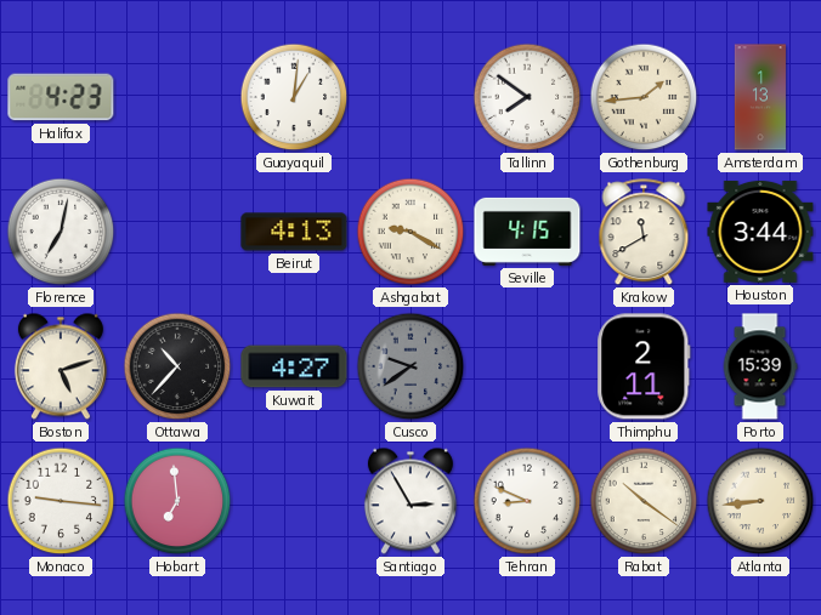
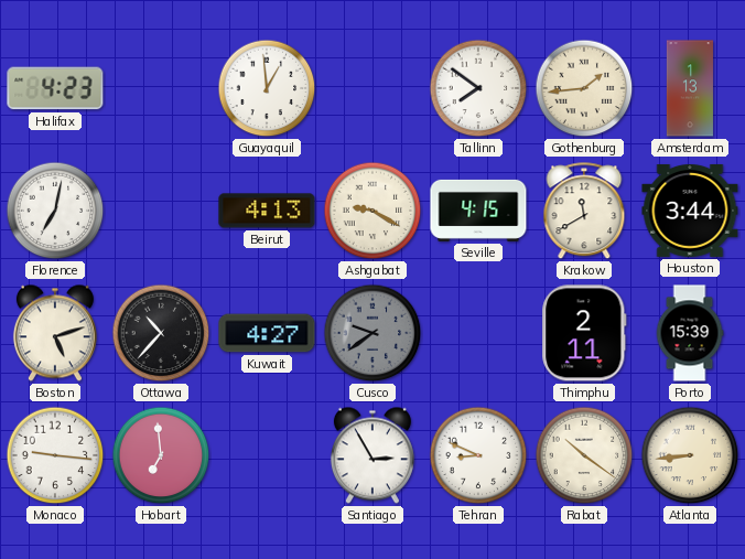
Guayaquil: 1:01 -> 12:59
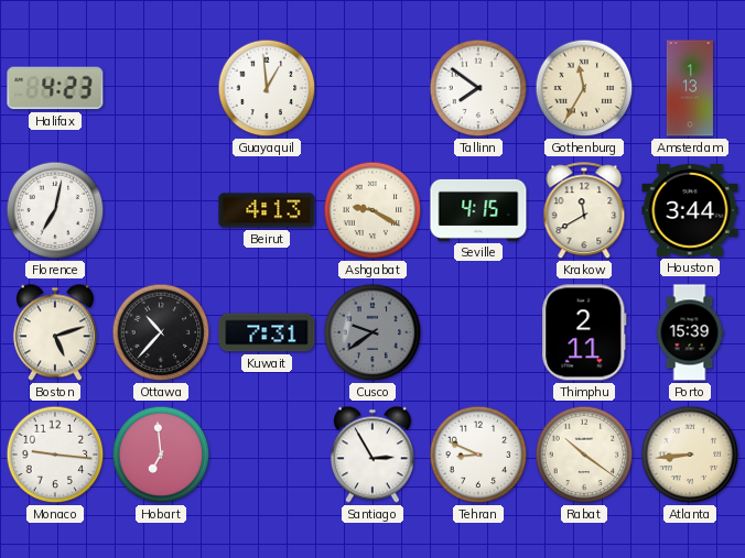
Gothenburg: 1:44 -> 11:35
Kuwait: 4:27 -> 7:31
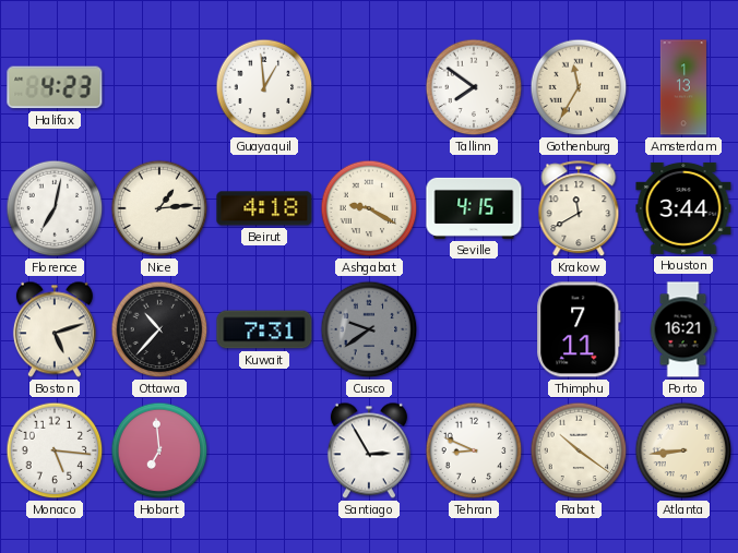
Nice: none -> 1:14
Beirut: 4:13 -> 4:18
Thimphu: 2:11 -> 7:11
Porto: 15:39 -> 16:21
Monaco: 9:16 -> 5:16
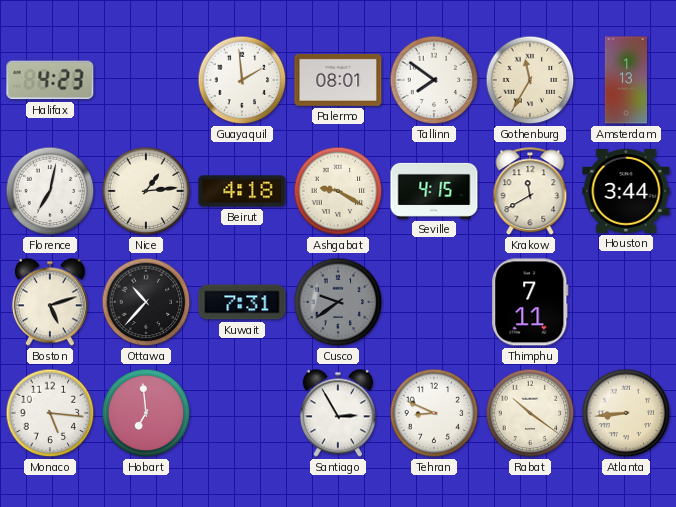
Guayaquil: 12:59 -> 1:59
Palermo: none -> 08:01
Porto: 16:21 -> none
